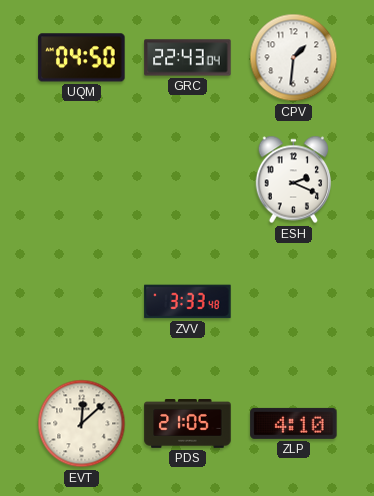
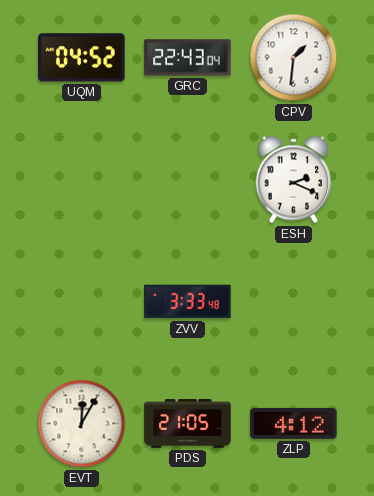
UQM: 04:50 -> 04:52
EVT: 12:08 -> 12:05
ZLP: 4:10 -> 4:12
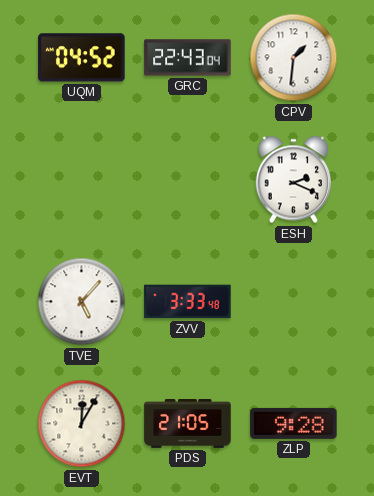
TVE: none -> 5:07
ZLP: 4:12 -> 9:28
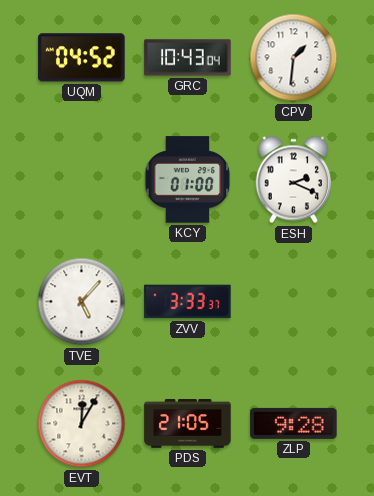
GRC: 22:43 -> 10:43
KCY: none -> 01:00
ZVV: 3:33:48 -> 3:33:37
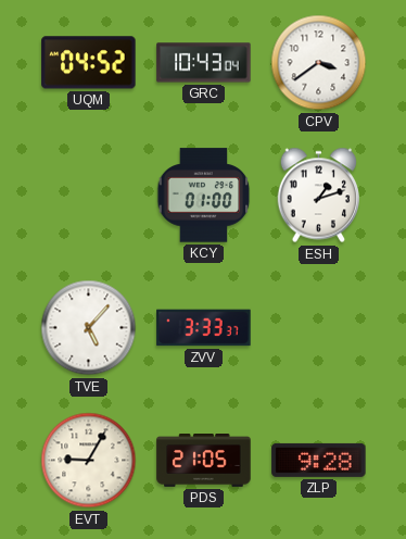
CPV: 1:31 -> 3:39
ESH: 2:19 -> 1:12
EVT: 12:05 -> 9:05
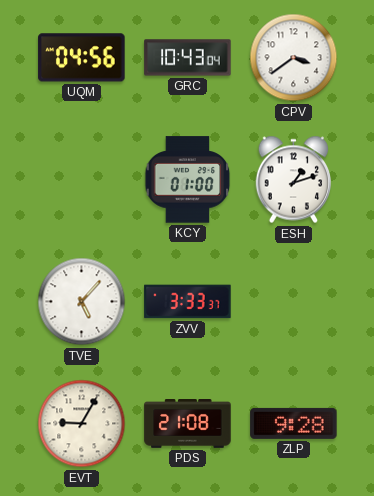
UQM: 04:52 -> 04:56
PDS: 21:05 -> 21:08
